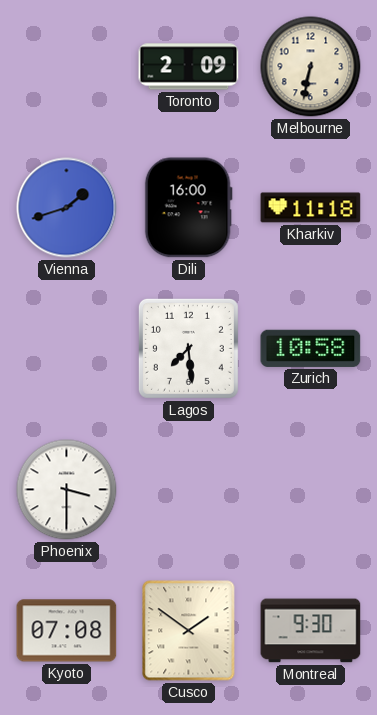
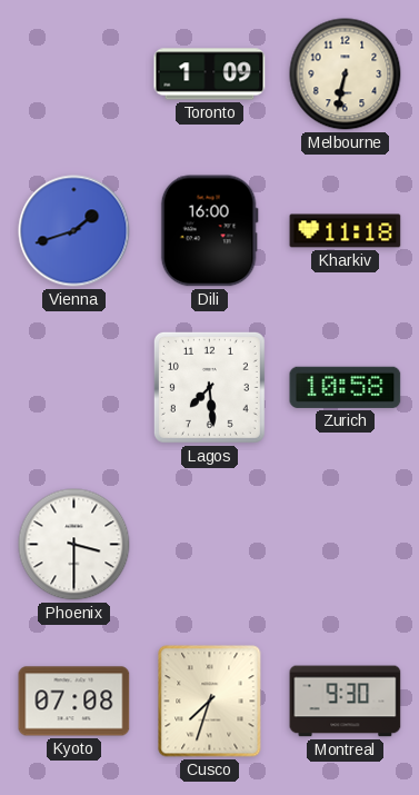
Toronto: 2:09 -> 1:09
Cusco: 1:51 -> 7:33
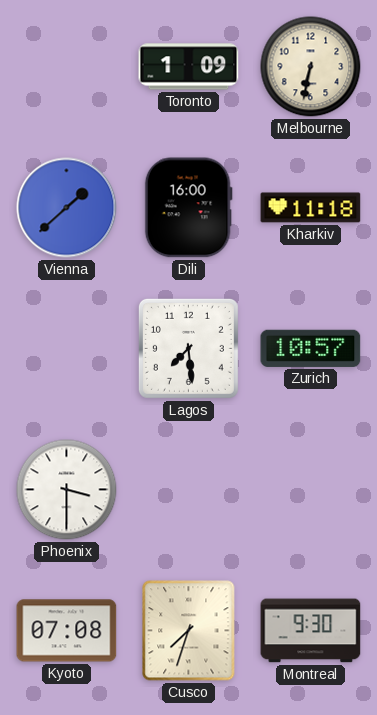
Vienna: 1:42 -> 1:38
Zurich: 10:58 -> 10:57
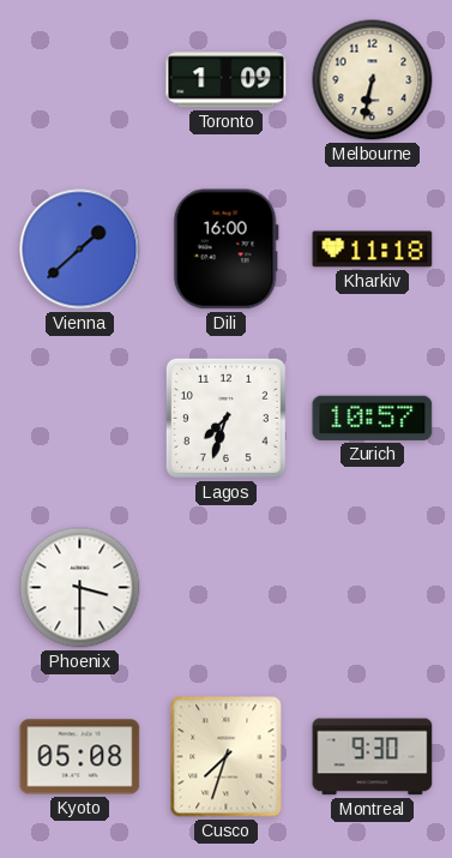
Lagos: 7:29 -> 7:33
Kyoto: 07:08 -> 05:08
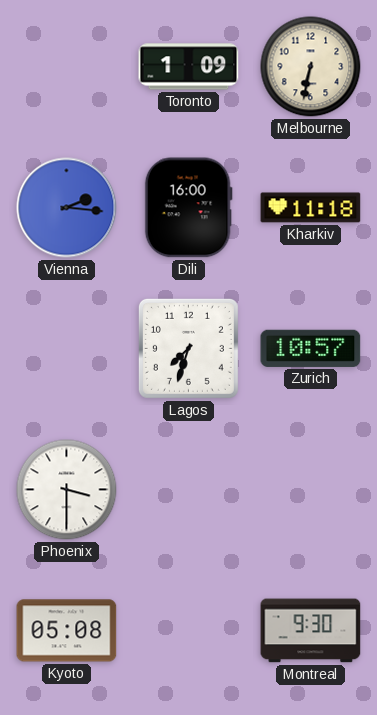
Vienna: 1:38 -> 2:16
Cusco: 7:33 -> none
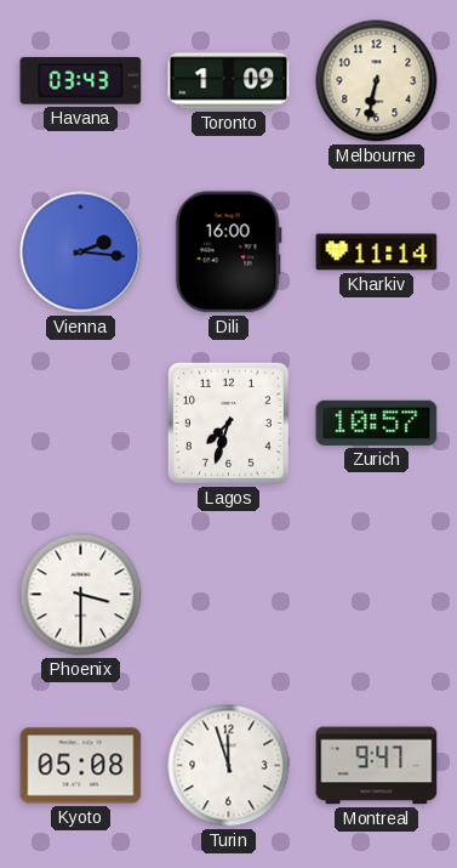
Havana: none -> 03:43
Kharkiv: 11:18 -> 11:14
Turin: none -> 11:57
Montreal: 9:30 -> 9:47
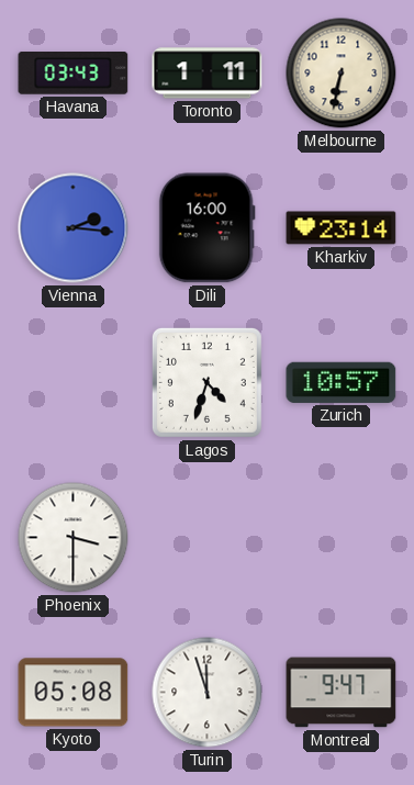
Toronto: 1:09 -> 1:11
Kharkiv: 11:14 -> 23:14
Lagos: 7:33 -> 4:33
